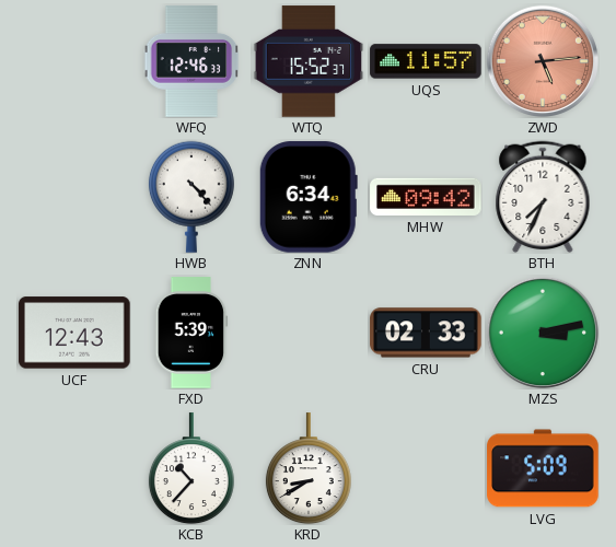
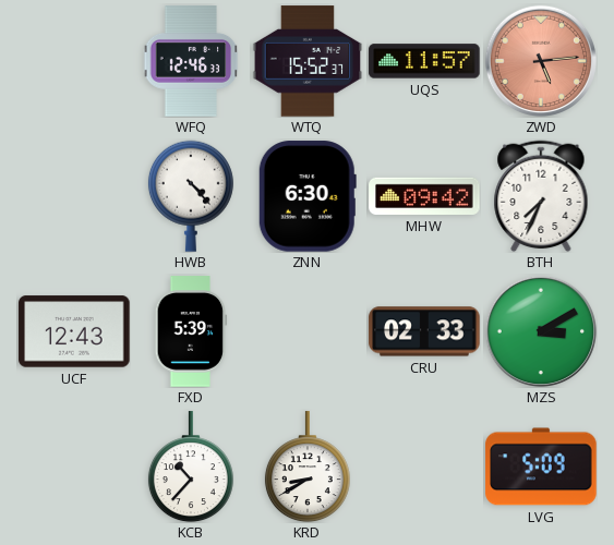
ZNN: 6:34 -> 6:30
MZS: 3:13 -> 3:10
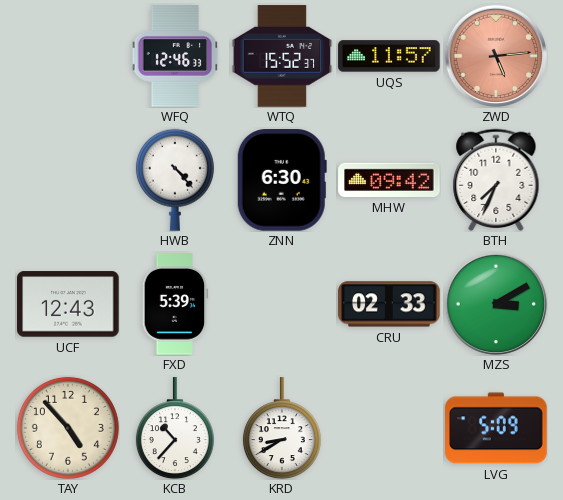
TAY: none -> 4:53
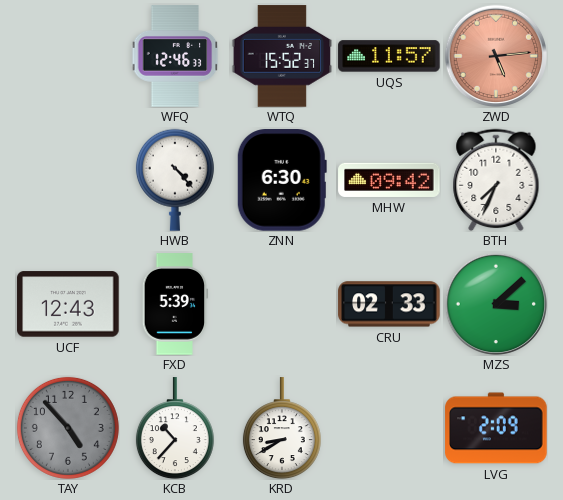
MZS: 3:10 -> 3:08
TAY dial: cream -> grey
LVG: 5:09 -> 2:09
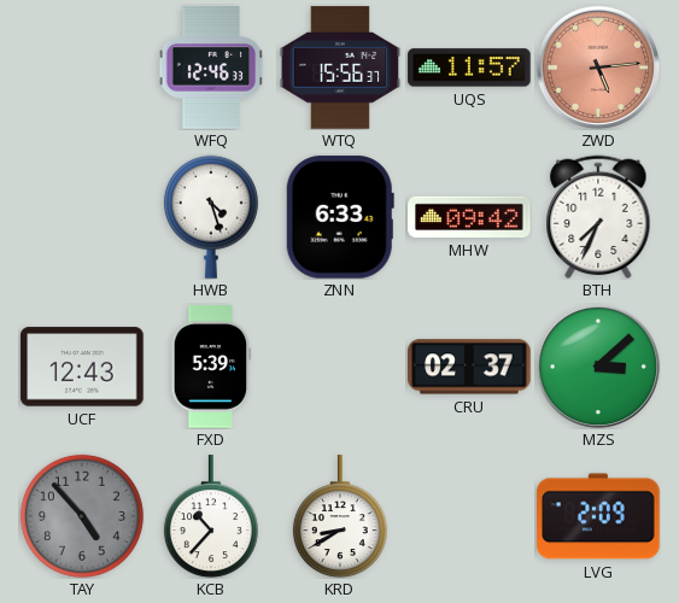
WTQ: 15:52 -> 15:56
HWB: 4:23 -> 4:27
ZNN: 6:30 -> 6:33
CRU: 02:33 -> 02:37
